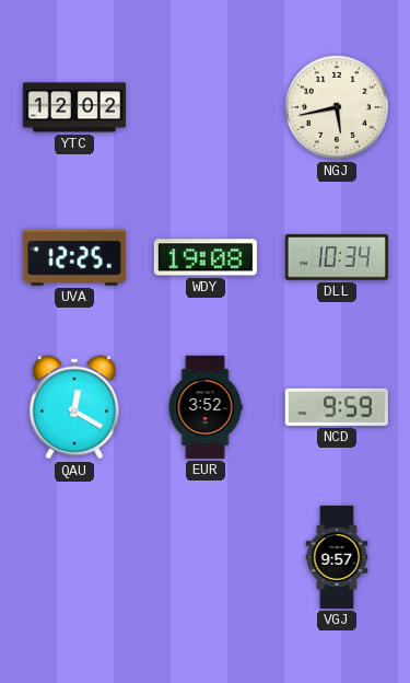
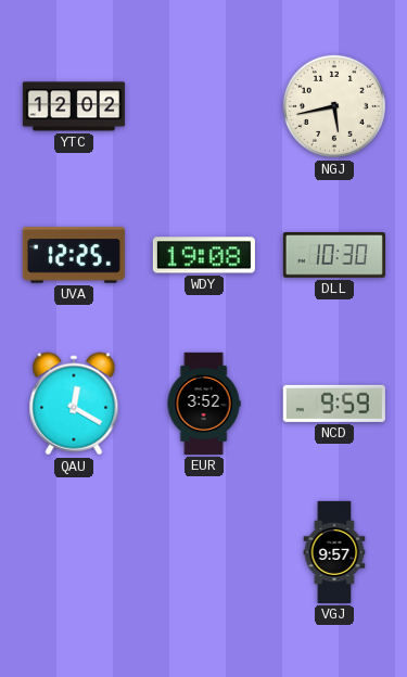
DLL: 10:34 -> 10:30
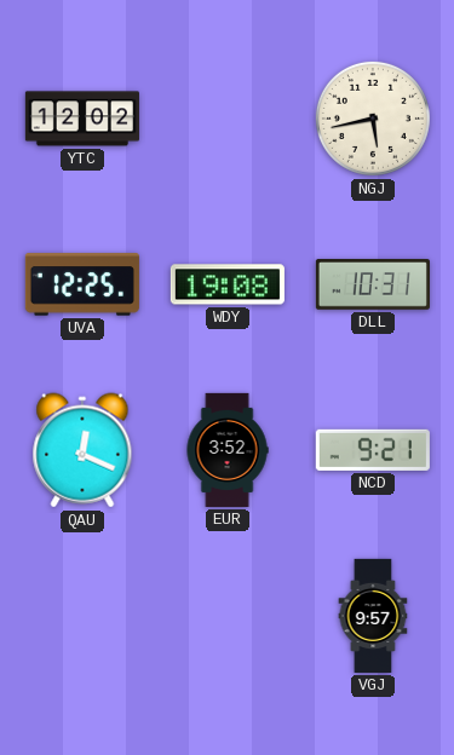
DLL: 10:30 -> 10:31
QAU: 12:20 -> 12:19
NCD: 9:59 -> 9:21
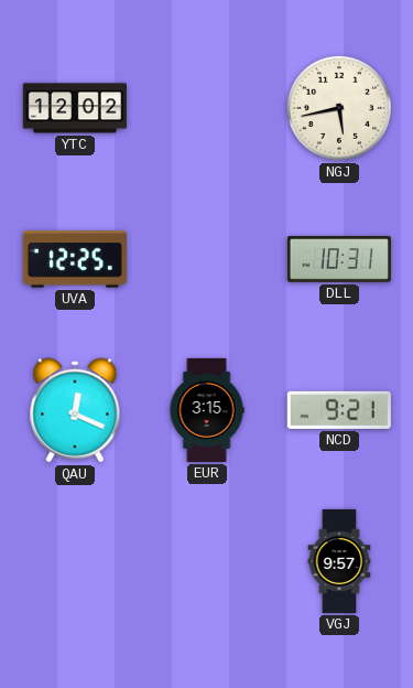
WDY: 19:08 -> none
EUR: 3:52 -> 3:15
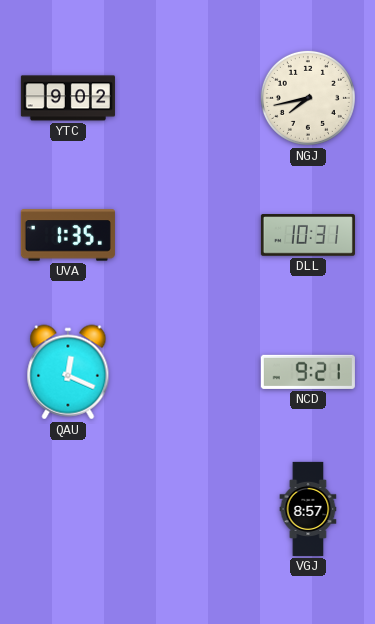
YTC: 12:02 -> 9:02
NGJ: 5:43 -> 7:43
UVA: 12:25 -> 1:35
EUR: 3:15 -> none
VGJ: 9:57 -> 8:57
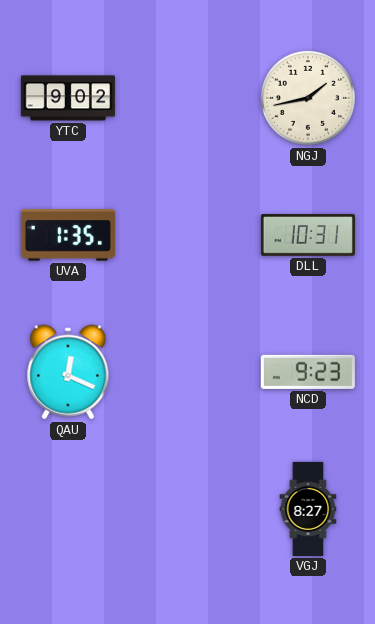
NGJ: 7:43 -> 1:43
NCD: 9:21 -> 9:23
VGJ: 8:57 -> 8:27
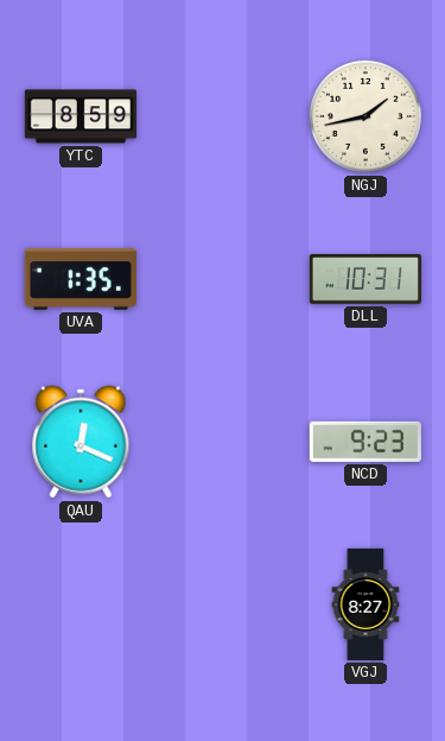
YTC: 9:02 -> 8:59
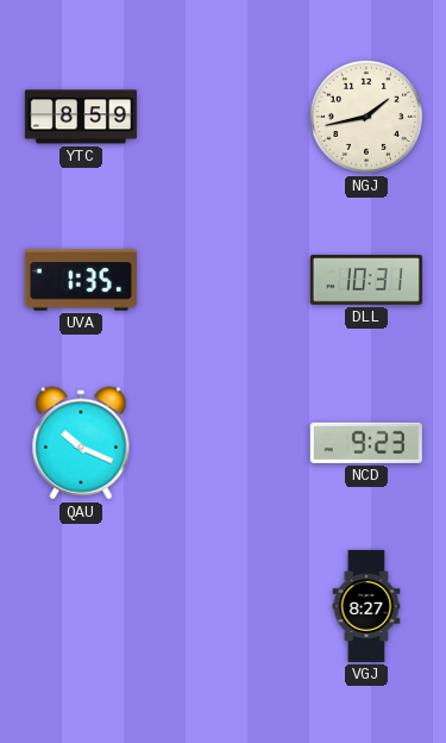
QAU: 12:19 -> 10:19
